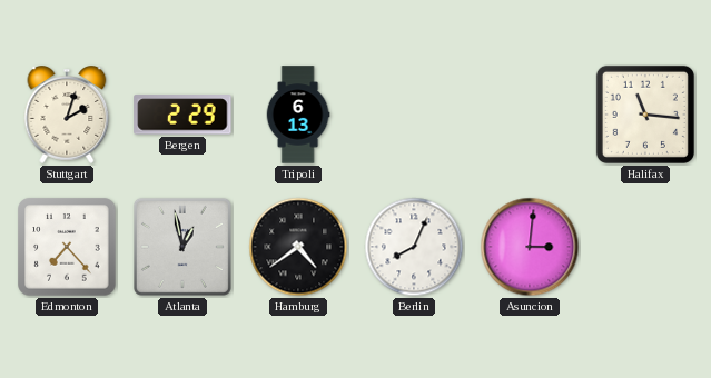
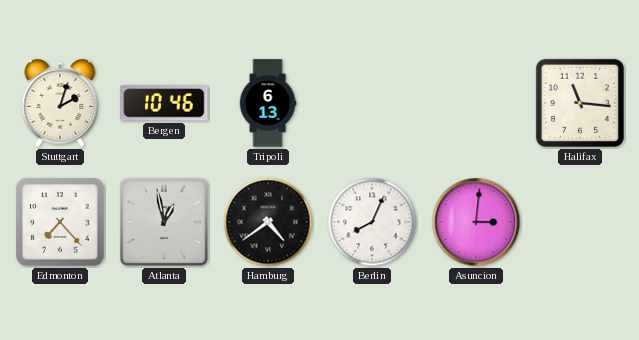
Bergen: 2:29 -> 10:46
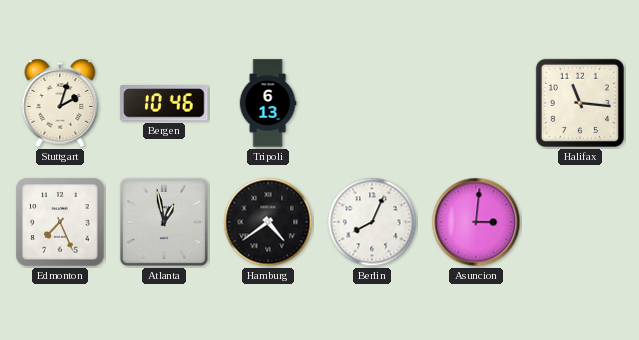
Edmonton: 7:23 -> 7:26
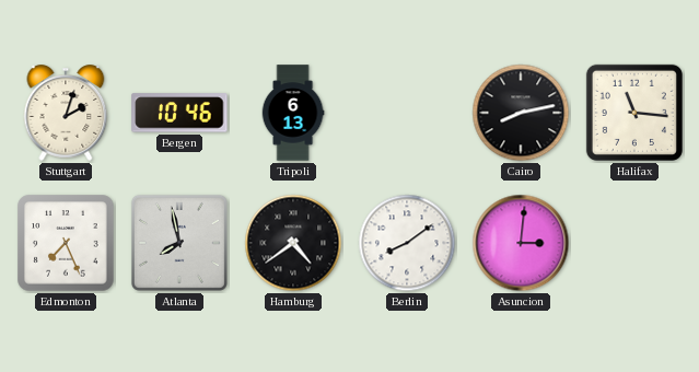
Cairo: none -> 8:13
Atlanta: 12:58 -> 7:58
Berlin: 8:04 -> 8:09
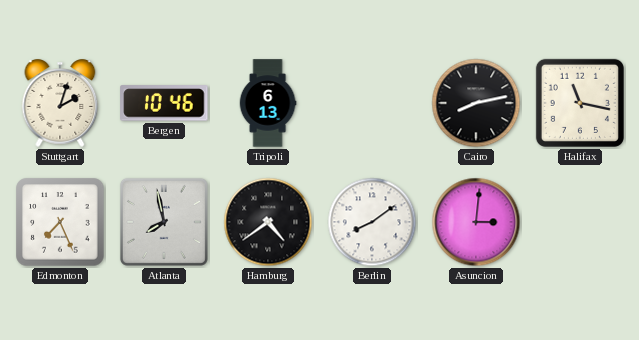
Halifax: 11:16 -> 11:17
